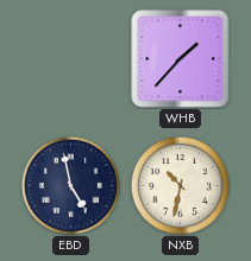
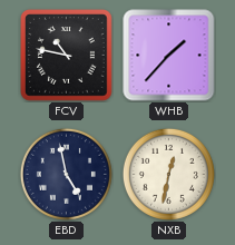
FCV: none -> 10:47
NXB: 10:32 -> 12:32
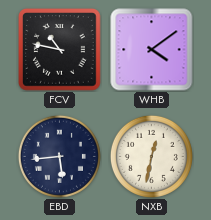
WHB: 1:37 -> 4:09
EBD: 4:58 -> 5:44
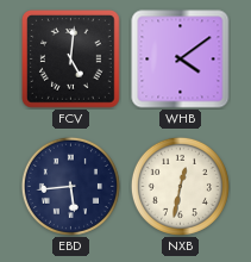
FCV: 10:47 -> 5:01
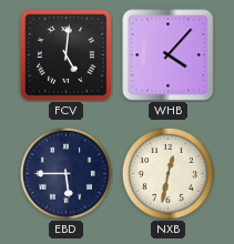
WHB: 4:09 -> 4:07
EBD: 5:44 -> 5:45
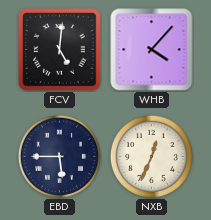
NXB: 12:32 -> 12:34
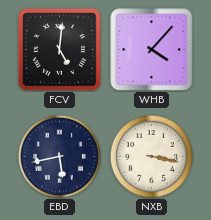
EBD: 5:45 -> 5:43
NXB: 12:34 -> 3:17
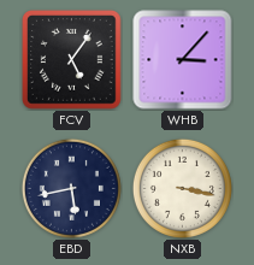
FCV: 5:01 -> 5:06
WHB: 4:07 -> 3:07
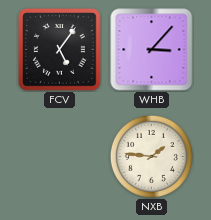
EBD: 5:43 -> none
NXB: 3:17 -> 1:46
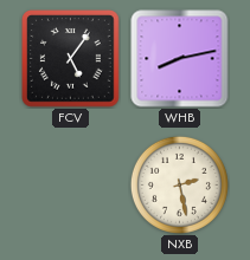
WHB: 3:07 -> 8:13
NXB: 1:46 -> 2:28
